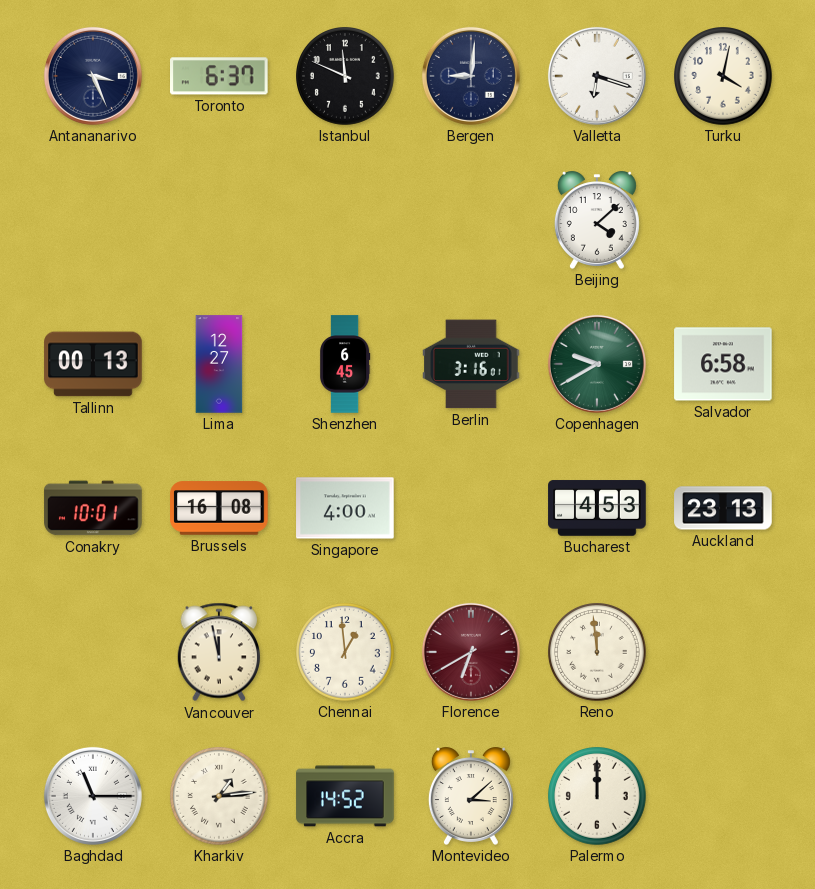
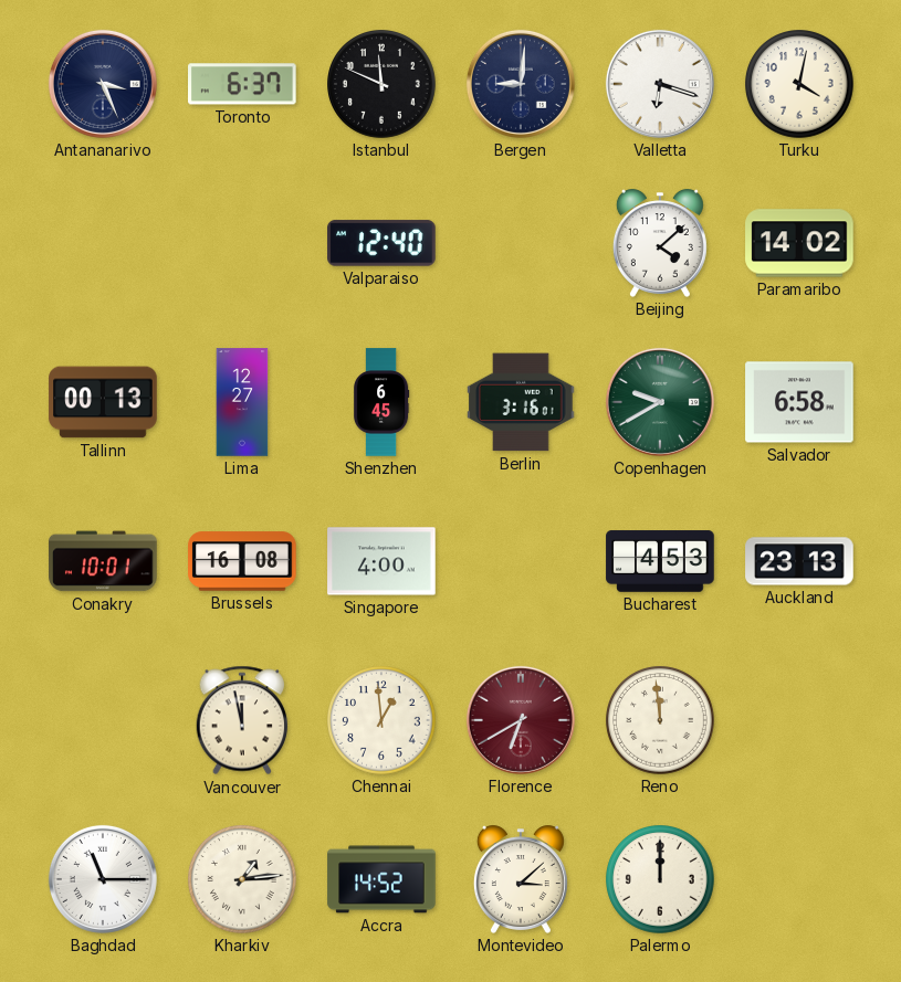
Valparaiso: none -> 12:40
Paramaribo: none -> 14:02
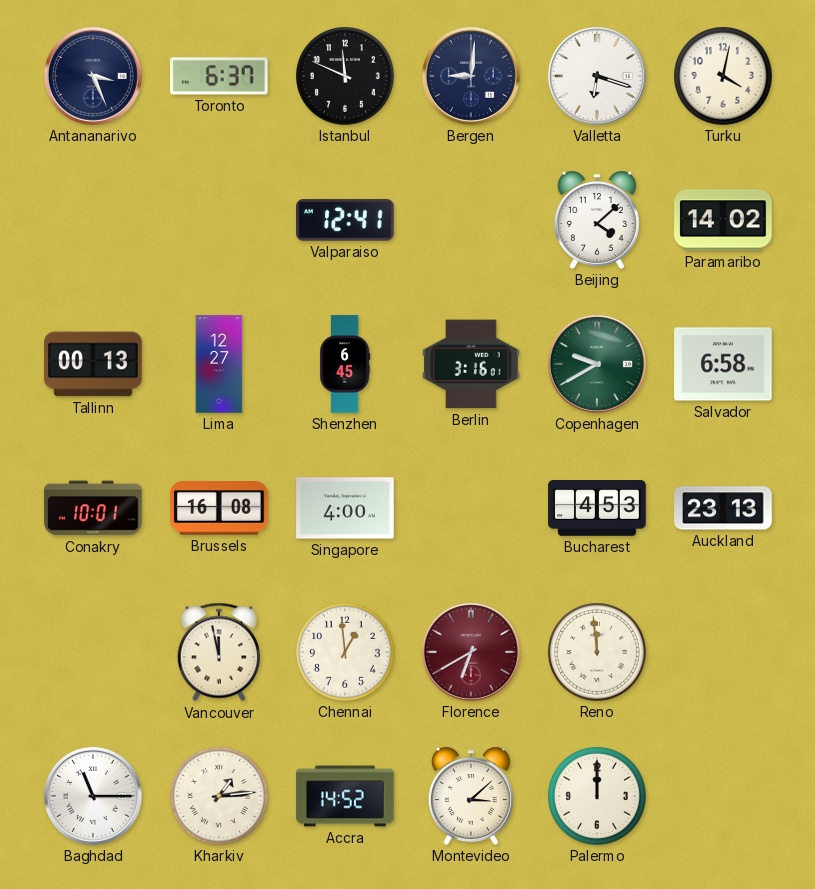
Valparaiso: 12:40 -> 12:41
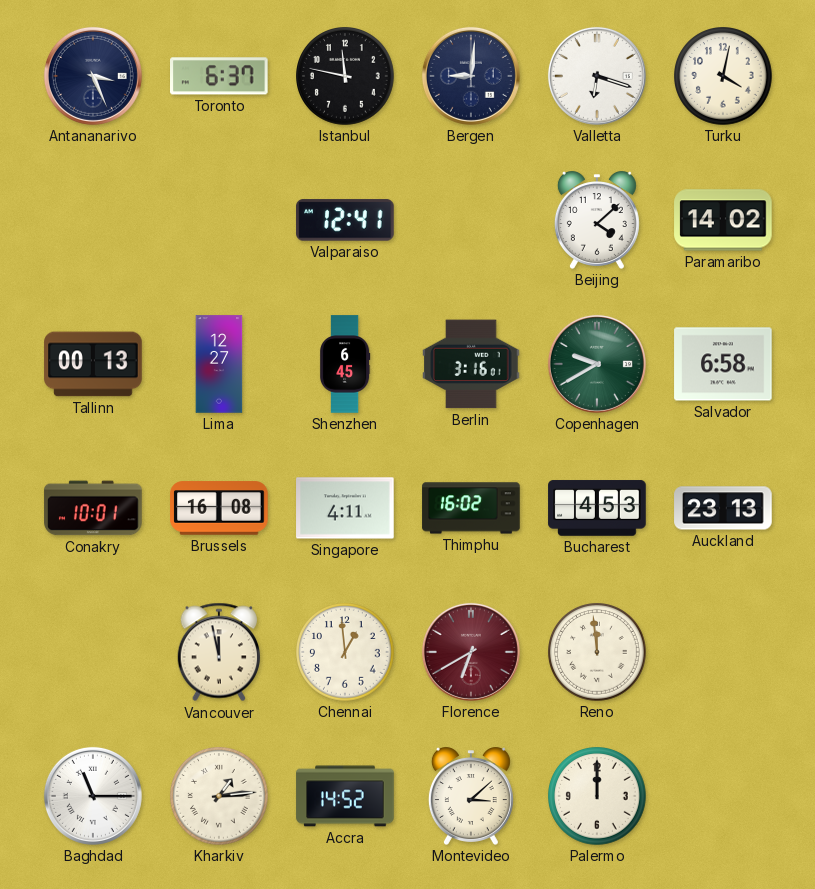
Istanbul: 11:49 -> 11:47
Singapore: 4:00 -> 4:11
Thimphu: none -> 16:02
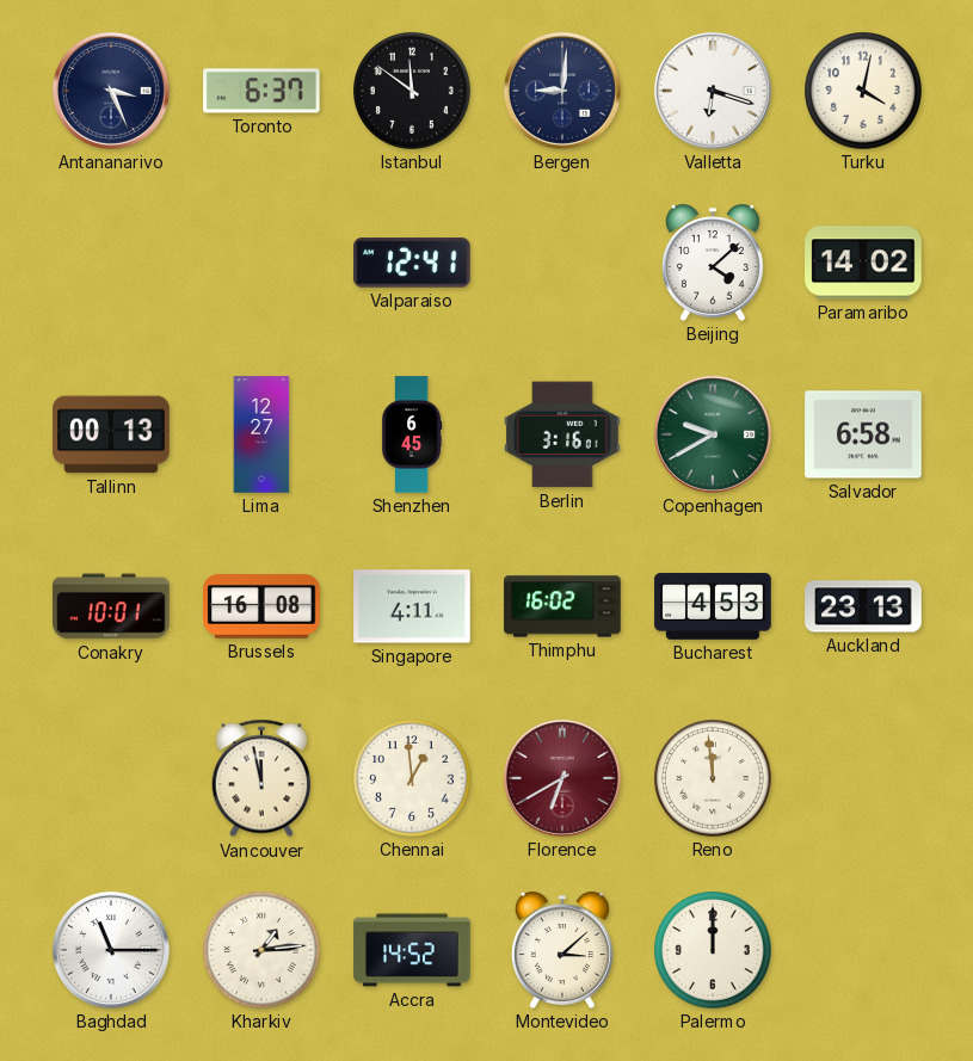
Istanbul: 11:47 -> 11:51
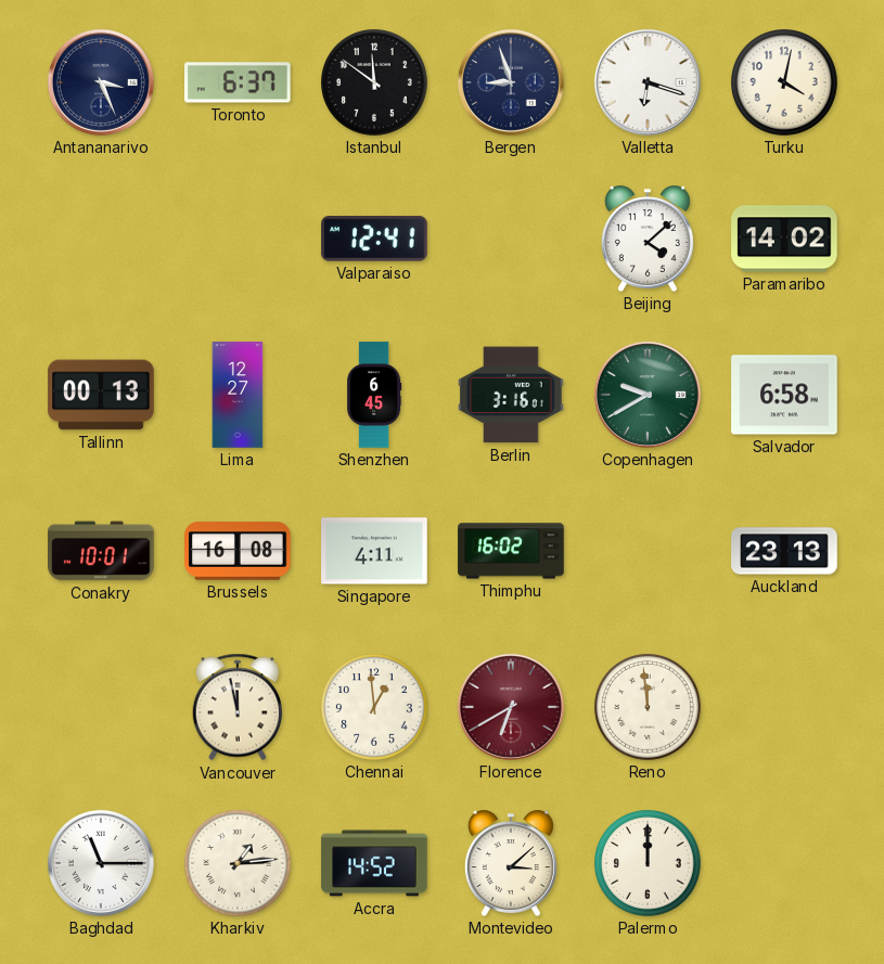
Bergen: 9:01 -> 8:57
Bucharest: 4:53 -> none
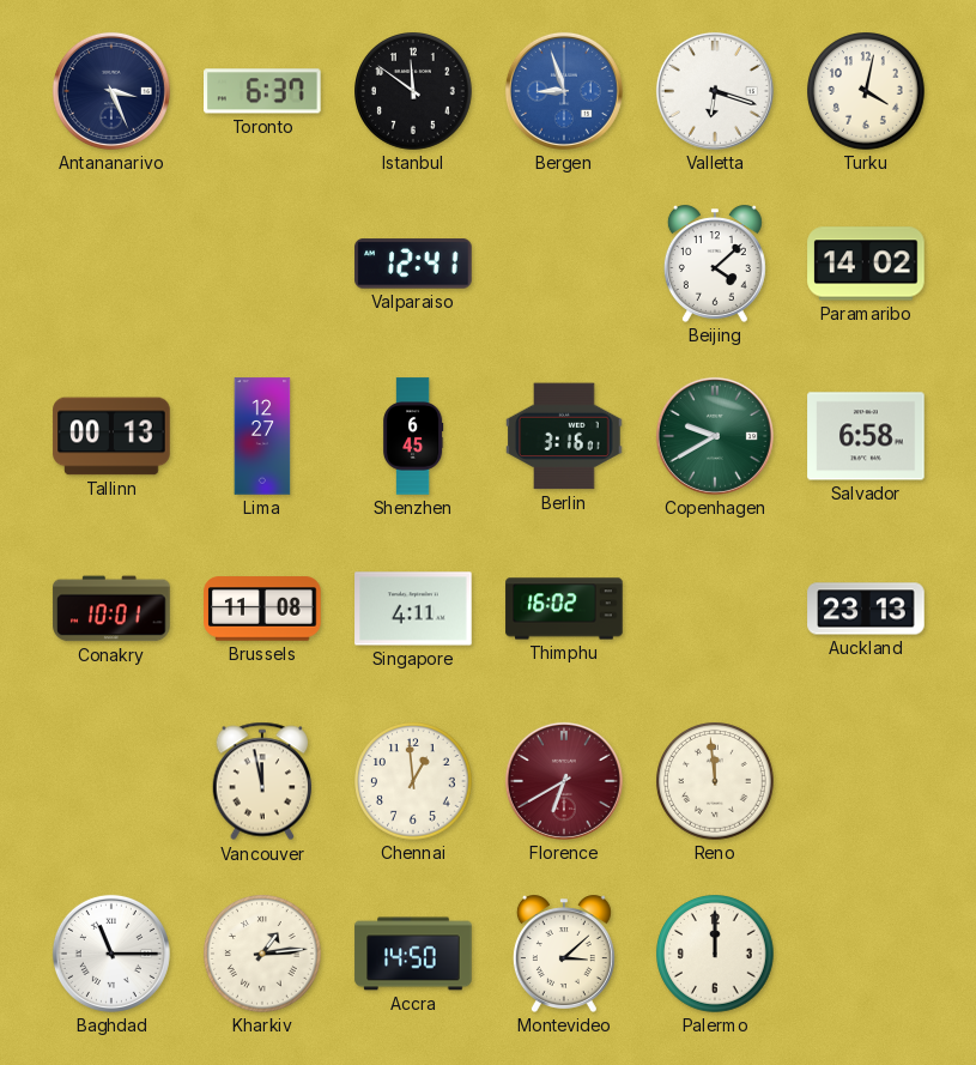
Bergen dial: navy -> blue
Brussels: 16:08 -> 11:08
Accra: 14:52 -> 14:50
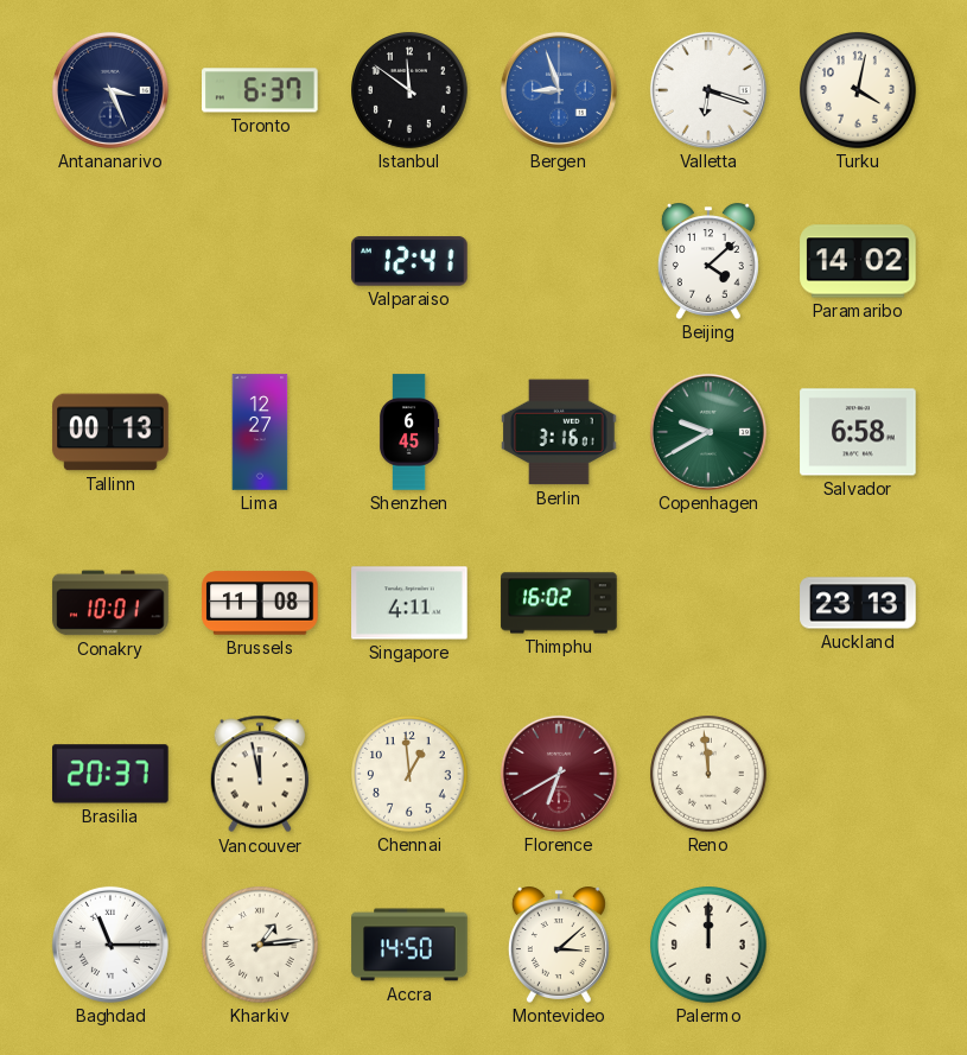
Brasilia: none -> 20:37
